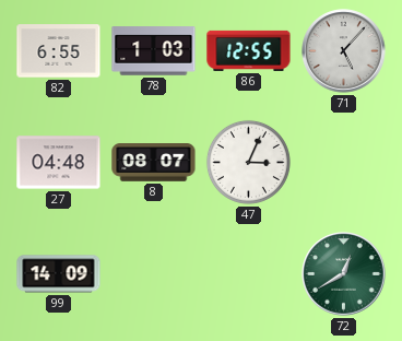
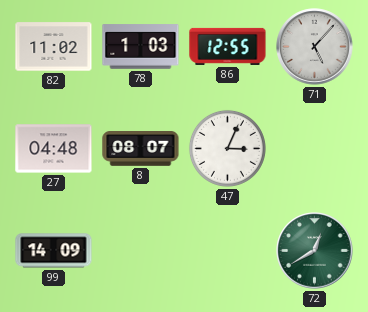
82: 6:55 -> 11:02
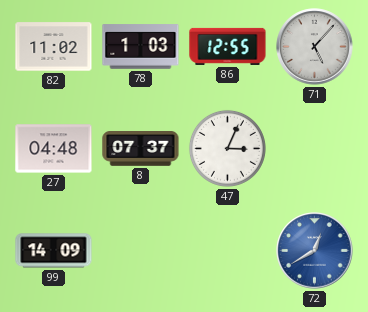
8: 08:07 -> 07:37
72 dial: green -> blue
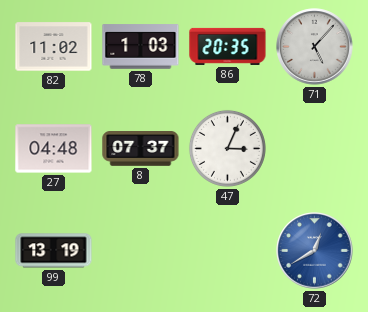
86: 12:55 -> 20:35
99: 14:09 -> 13:19
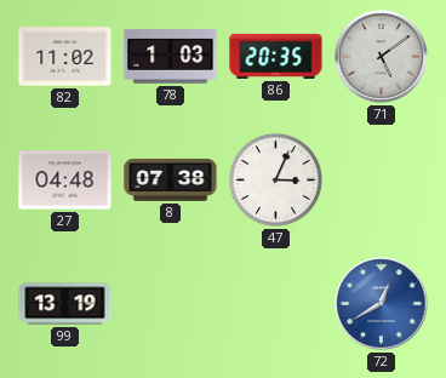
71: 5:07 -> 5:09
8: 07:37 -> 07:38
